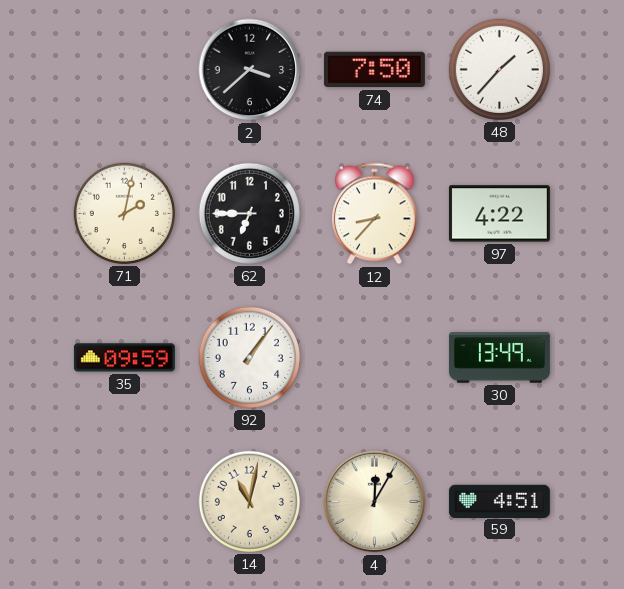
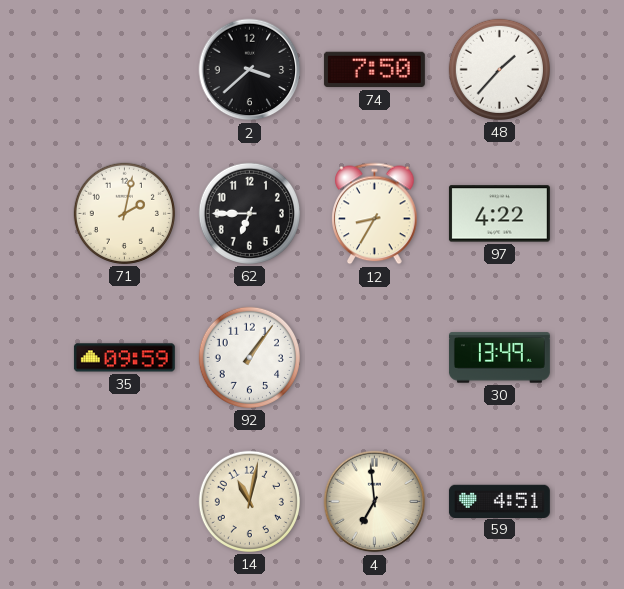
12: 8:37 -> 8:35
4: 12:05 -> 6:59
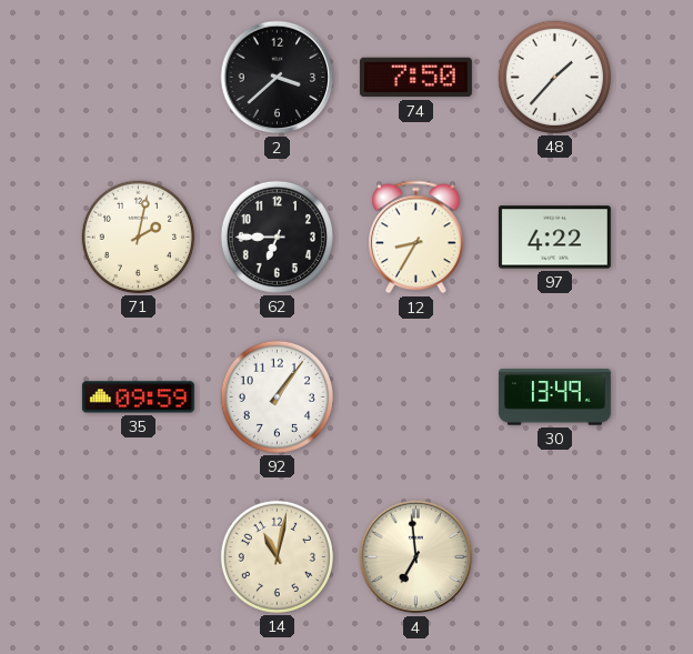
59: 4:51 -> none
